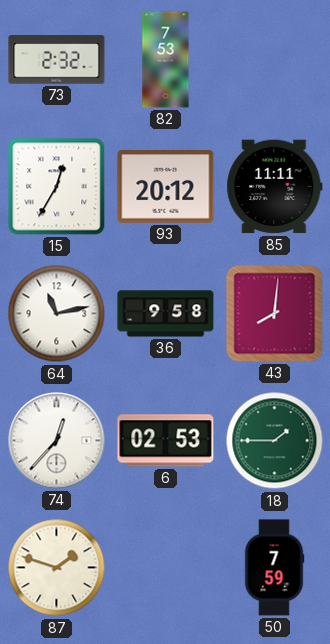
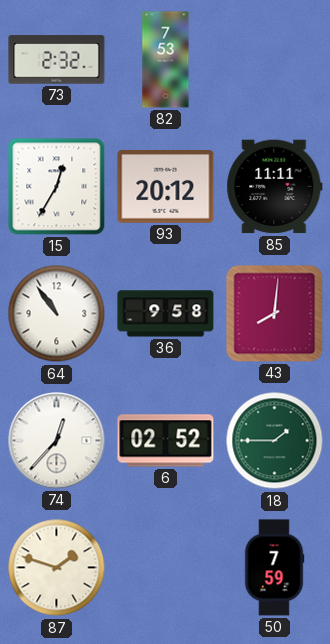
64: 11:13 -> 10:54
6: 02:53 -> 02:52
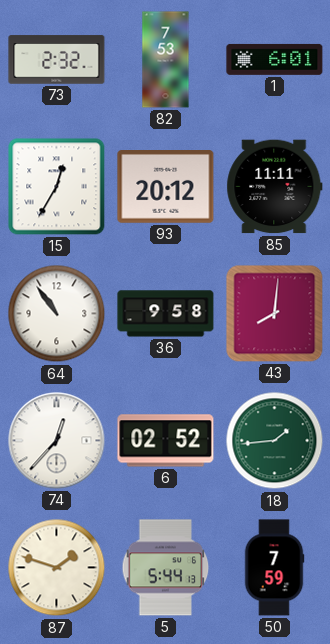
1: none -> 6:01
18: 1:45 -> 1:44
5: none -> 5:44
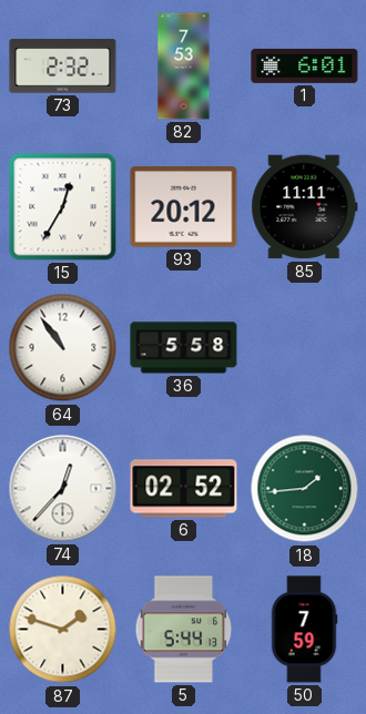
36: 9:58 -> 5:58
43: 8:01 -> none
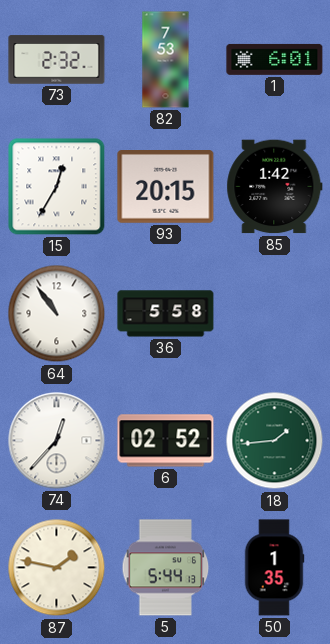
93: 20:12 -> 20:15
85: 11:11 -> 1:42
87: 1:48 -> 1:47
50: 7:59 -> 1:35
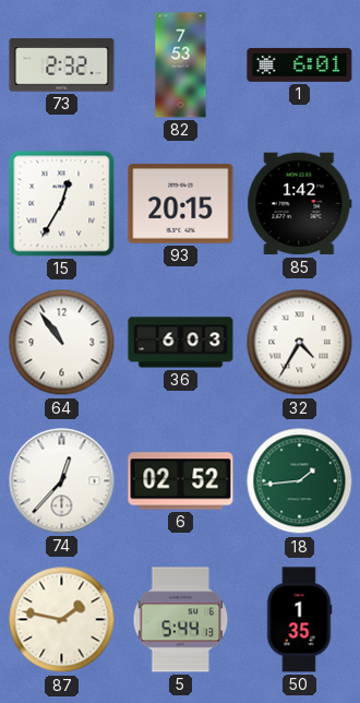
36: 5:58 -> 6:03
32: none -> 4:35
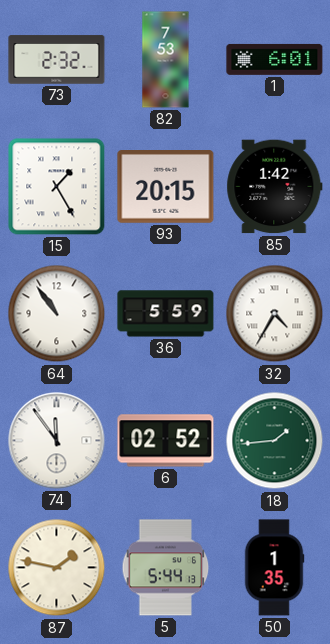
15: 12:35 -> 1:25
36: 6:03 -> 5:59
74: 12:37 -> 11:54
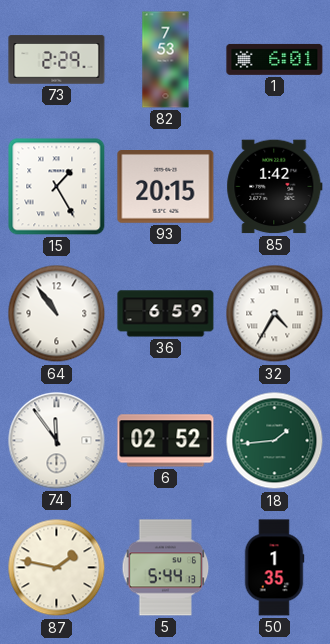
73: 2:32 -> 2:29
36: 5:59 -> 6:59
